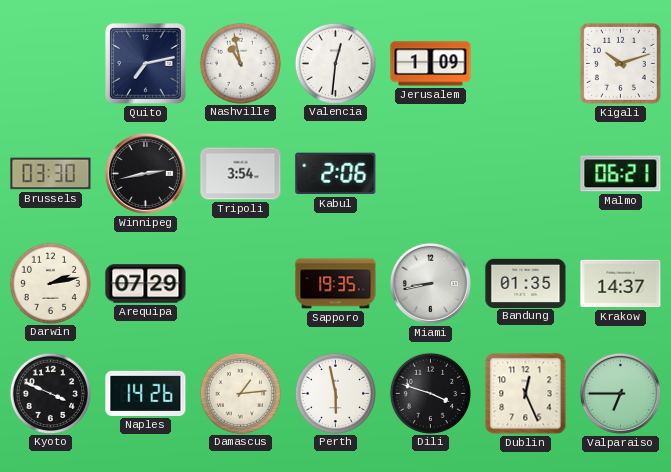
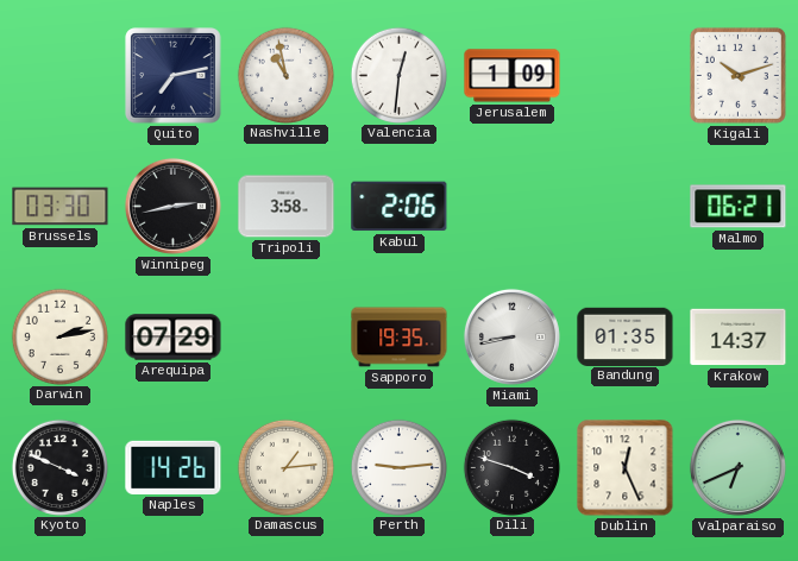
Tripoli: 3:54 -> 3:58
Perth: 5:58 -> 9:14
Valparaiso: 6:45 -> 6:41
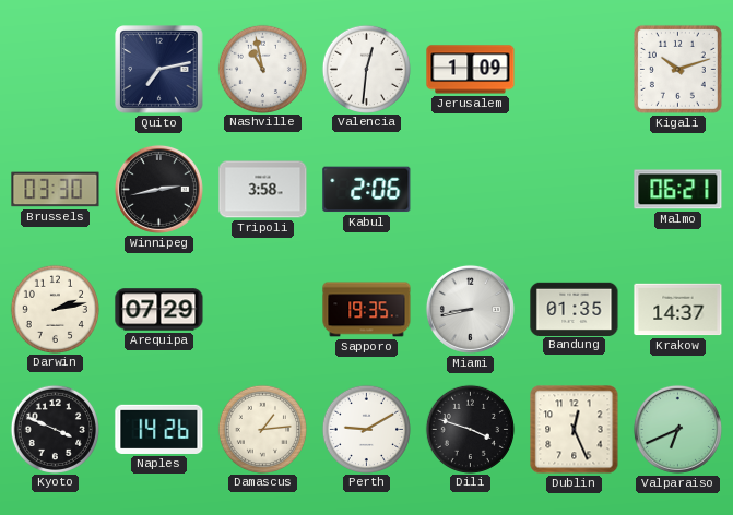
Perth: 9:14 -> 9:10
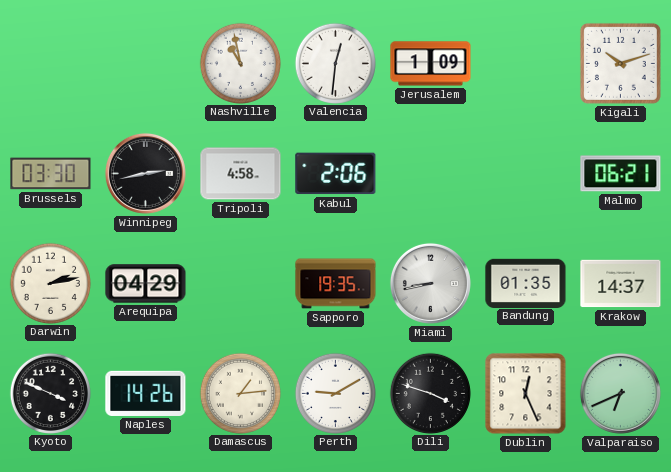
Quito: 7:13 -> none
Tripoli: 3:58 -> 4:58
Arequipa: 07:29 -> 04:29
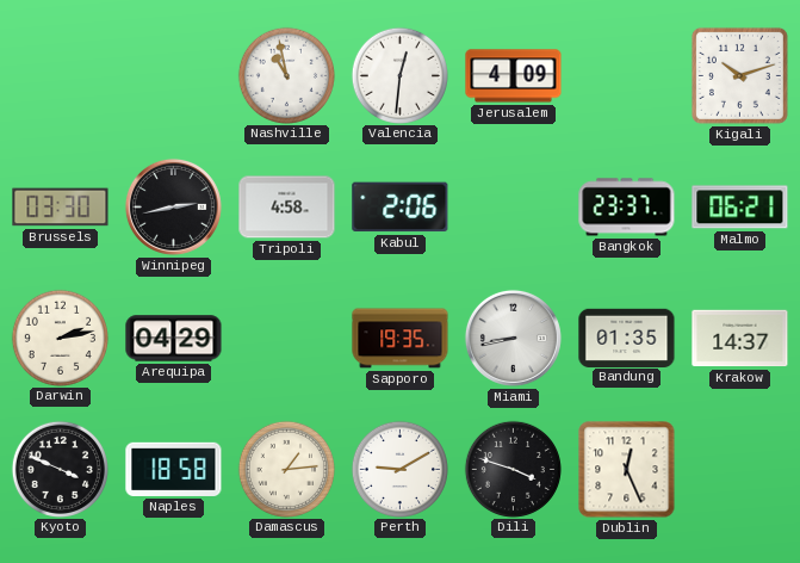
Jerusalem: 1:09 -> 4:09
Bangkok: none -> 23:37
Naples: 14:26 -> 18:58
Valparaiso: 6:41 -> none
